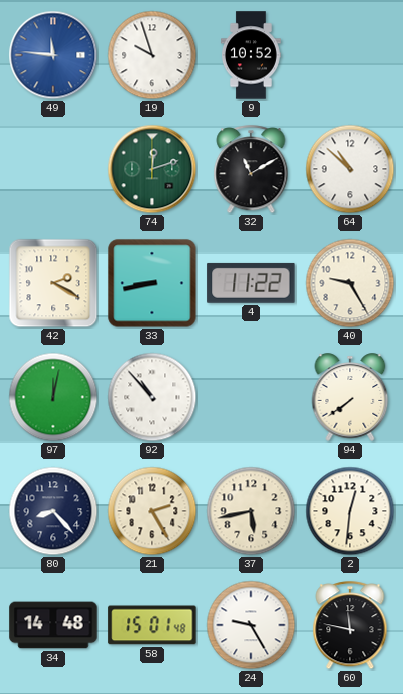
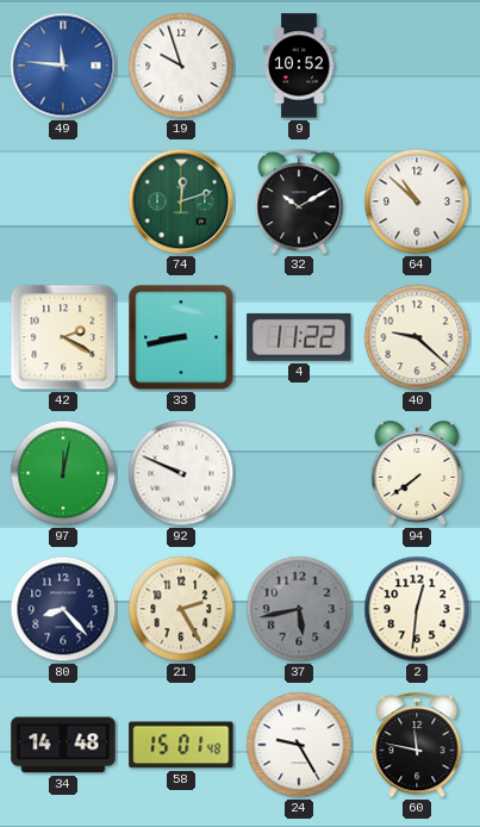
32: 11:10 -> 10:10
40: 9:25 -> 9:22
92: 10:53 -> 9:49
37 dial: cream -> grey
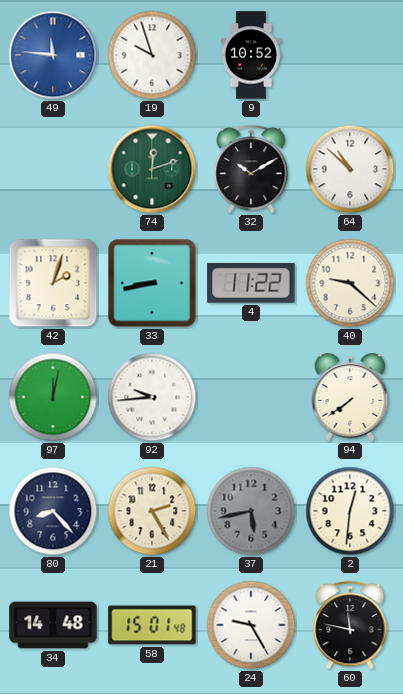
42: 2:20 -> 2:03
92: 9:49 -> 9:44
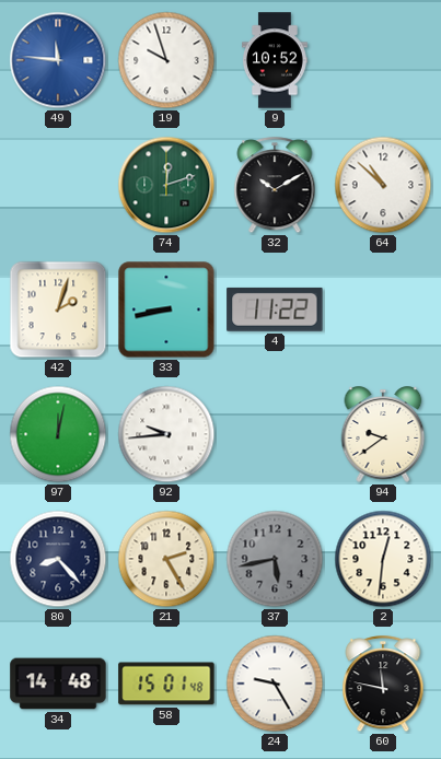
40: 9:22 -> none
94: 7:39 -> 9:39
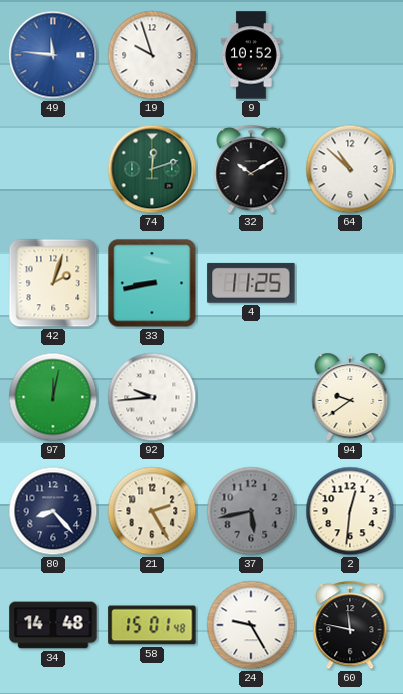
4: 11:22 -> 11:25
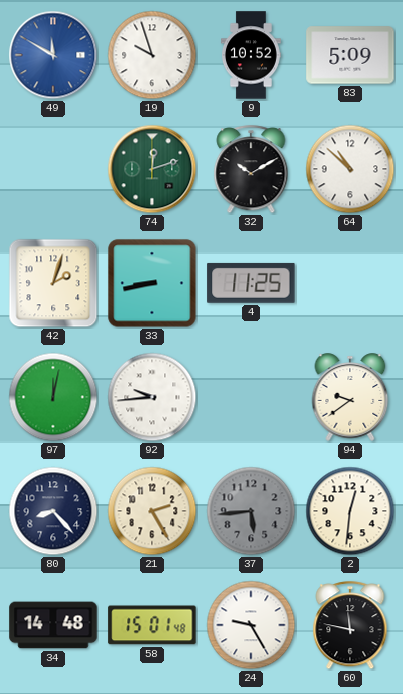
49: 11:46 -> 11:50
83: none -> 5:09
37: 5:43 -> 5:44
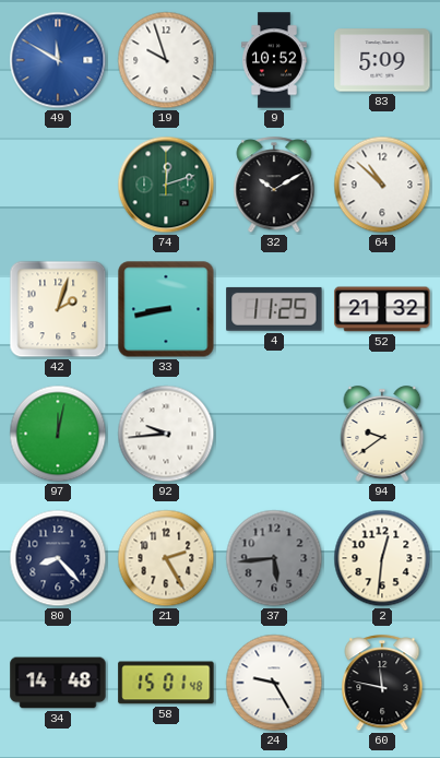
52: none -> 21:32
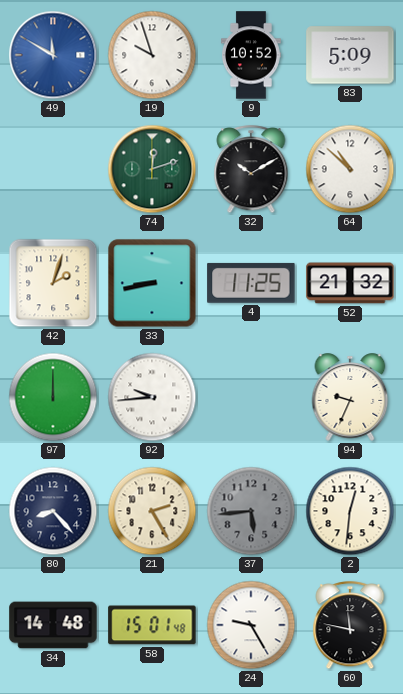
97: 12:02 -> 12:00
94: 9:39 -> 9:34
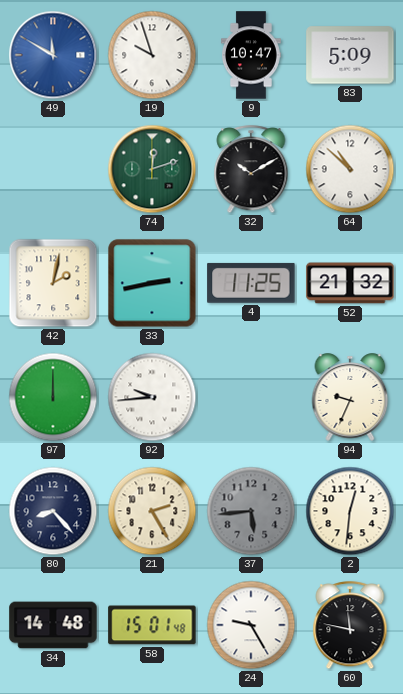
9: 10:52 -> 10:47
42: 2:03 -> 2:02
33: 8:43 -> 2:43
